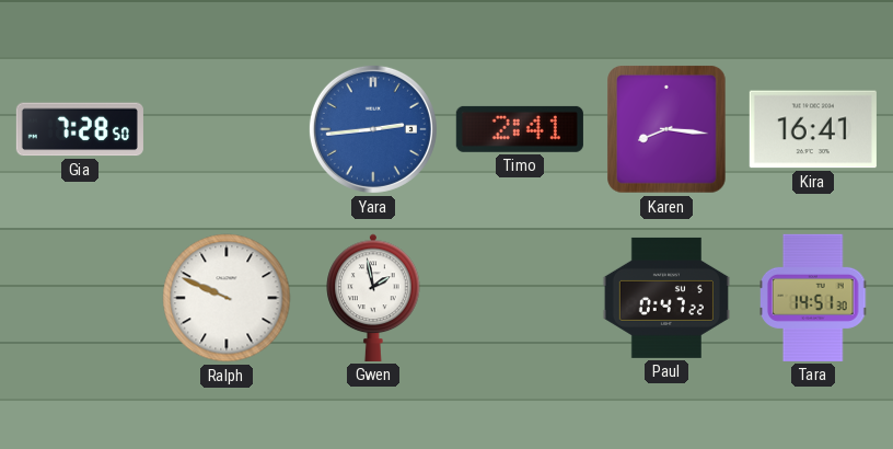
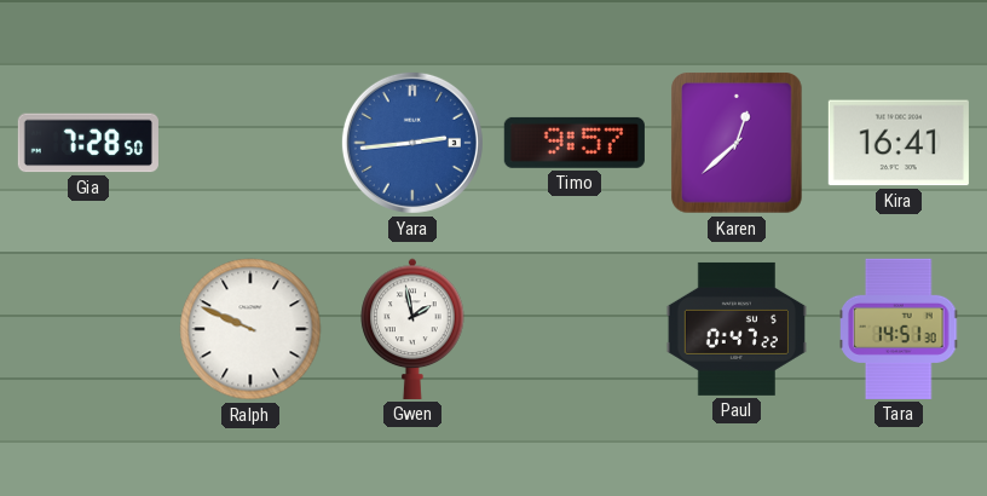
Timo: 2:41 -> 9:57
Karen: 8:16 -> 12:38
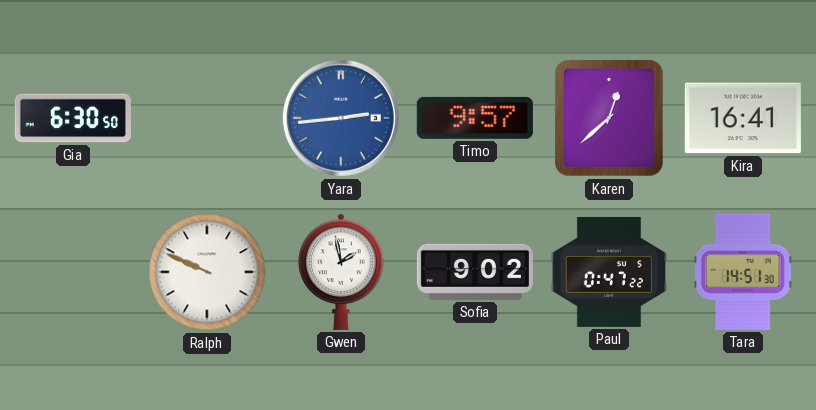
Gia: 7:28 -> 6:30
Sofia: none -> 9:02
